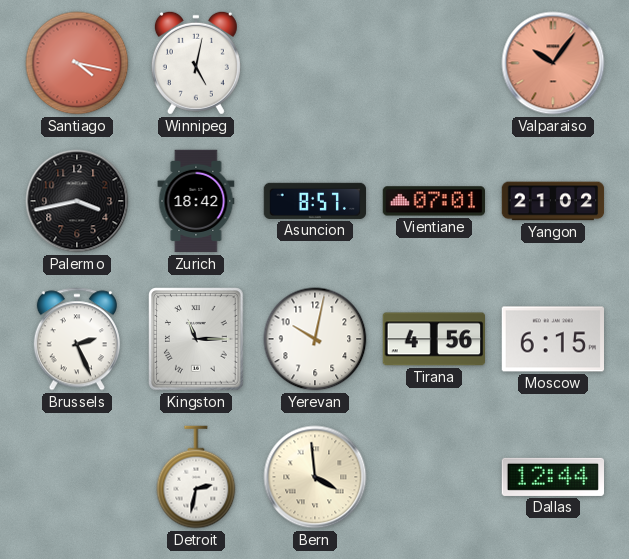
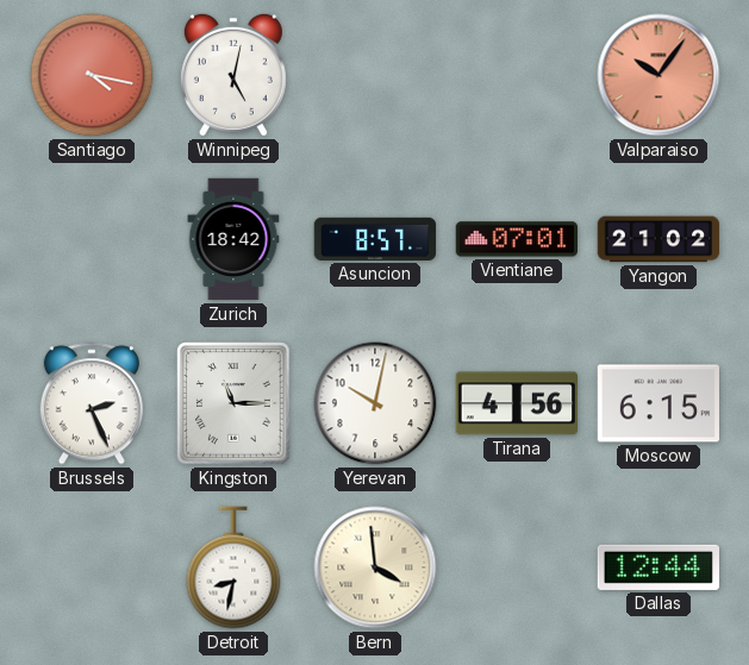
Palermo: 3:43 -> none
Detroit: 2:32 -> 8:32
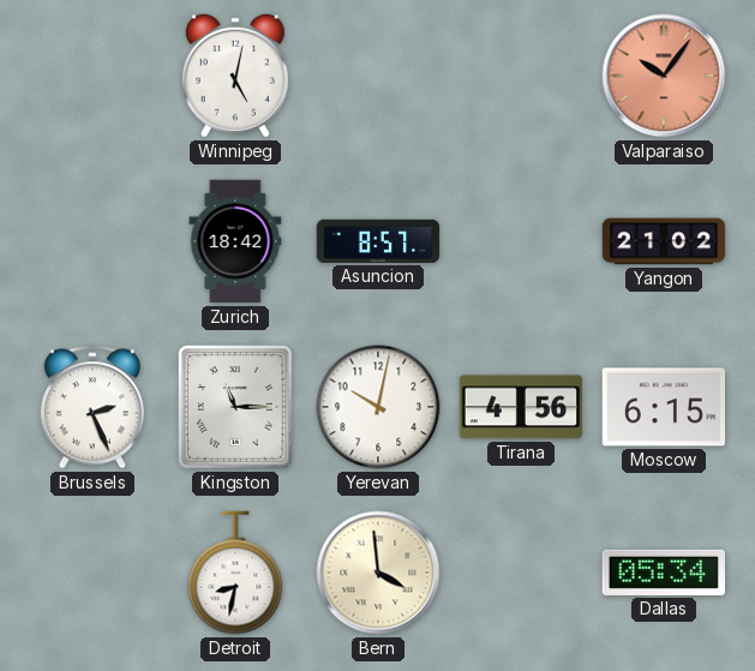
Santiago: 4:17 -> none
Vientiane: 07:01 -> none
Dallas: 12:44 -> 05:34
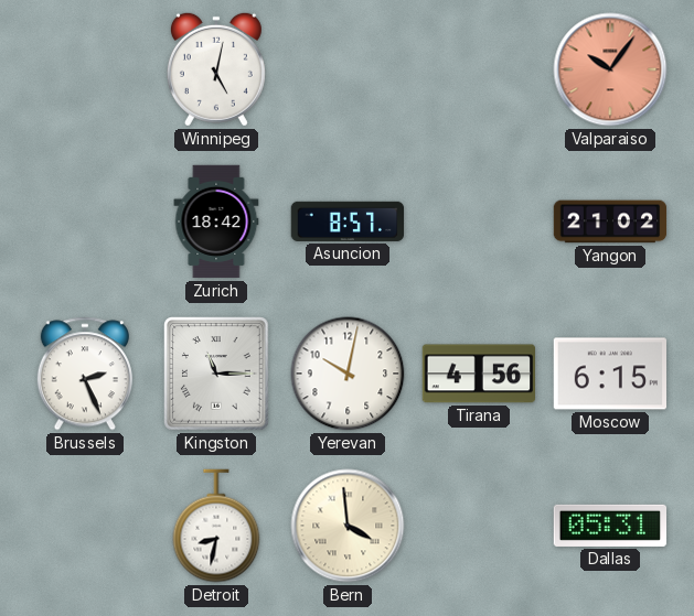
Dallas: 05:34 -> 05:31
